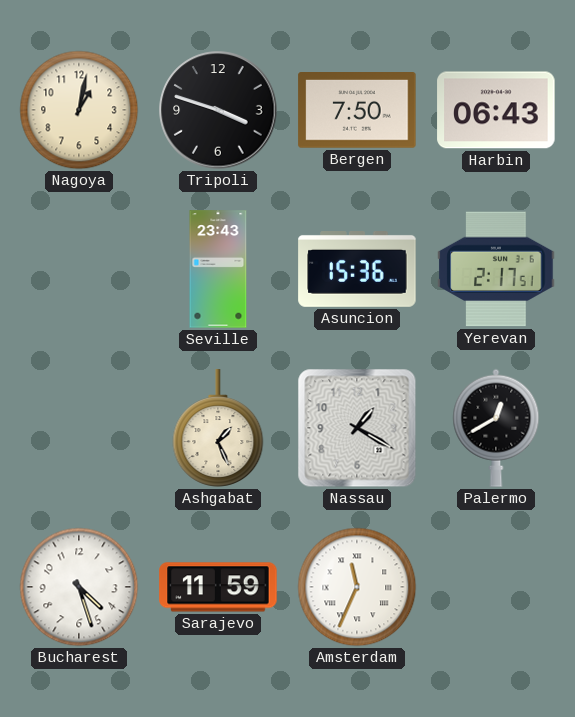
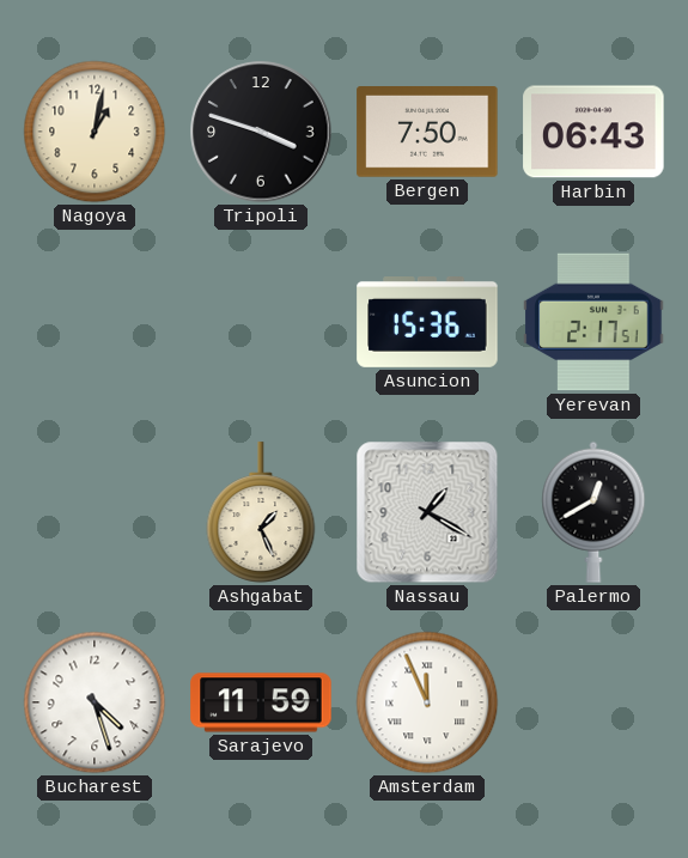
Seville: 23:43 -> none
Amsterdam: 11:34 -> 11:56
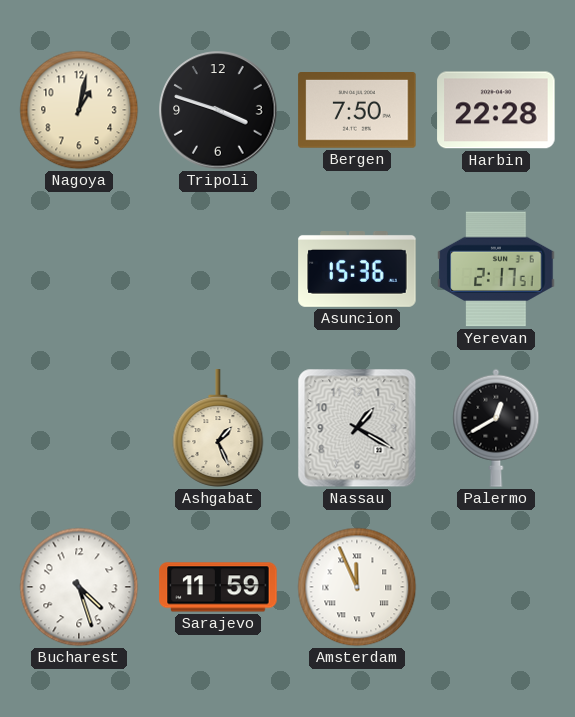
Harbin: 06:43 -> 22:28
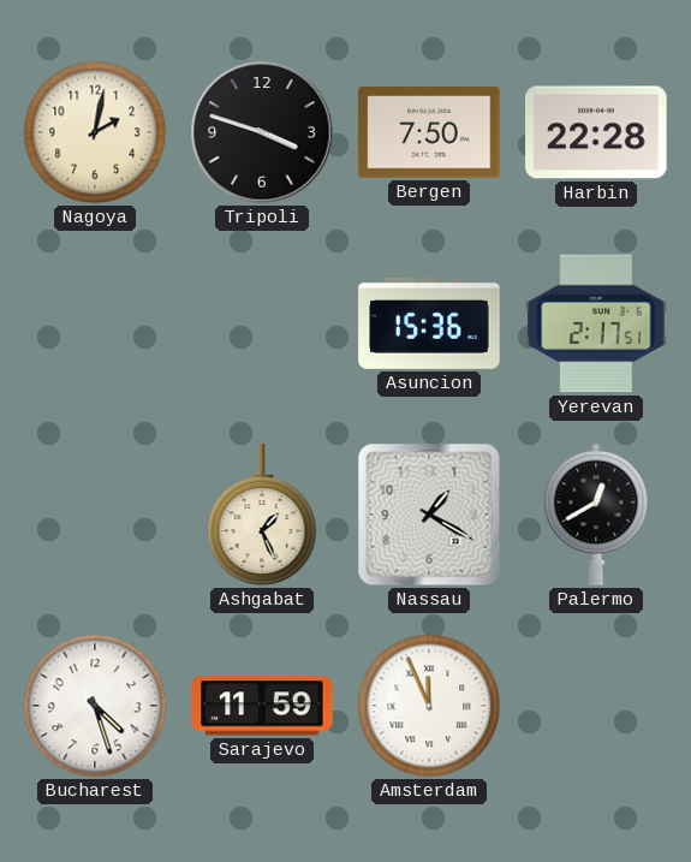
Nagoya: 1:02 -> 2:02
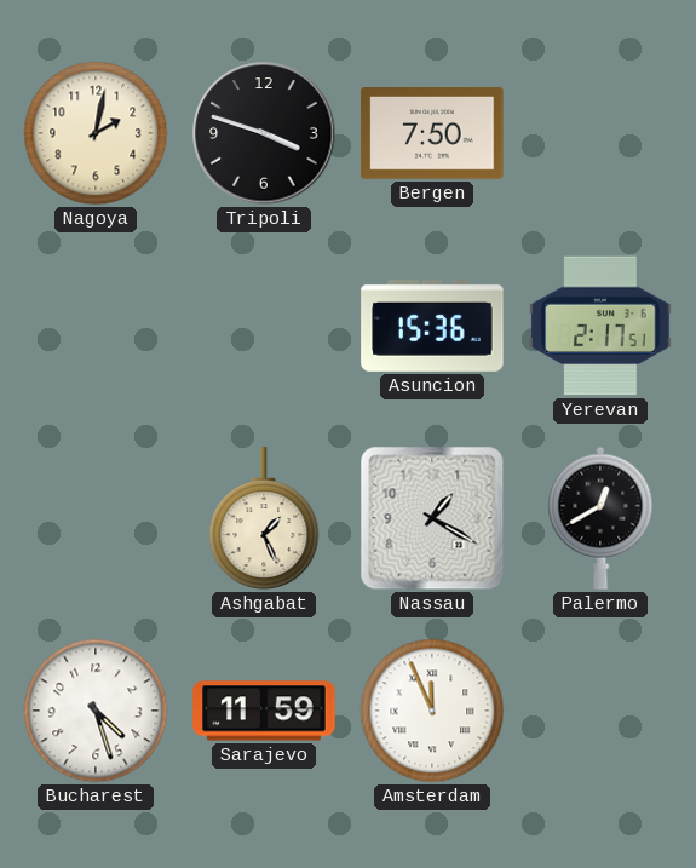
Harbin: 22:28 -> none
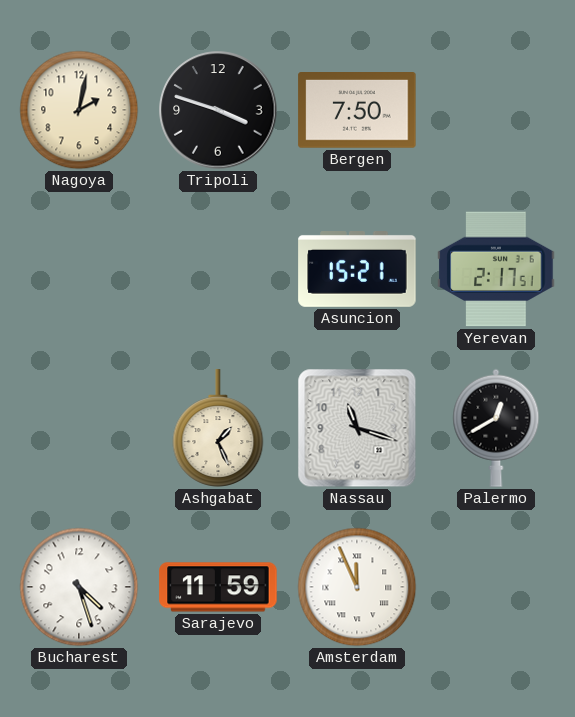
Asuncion: 15:36 -> 15:21
Nassau: 1:20 -> 11:18
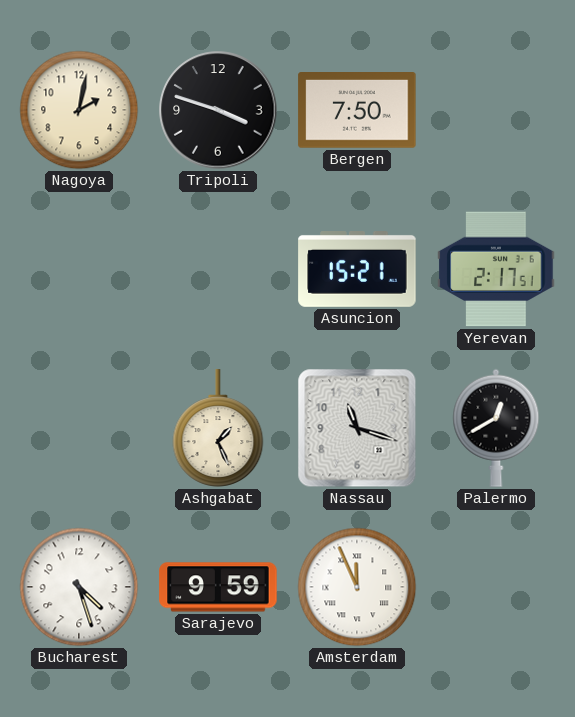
Sarajevo: 11:59 -> 9:59
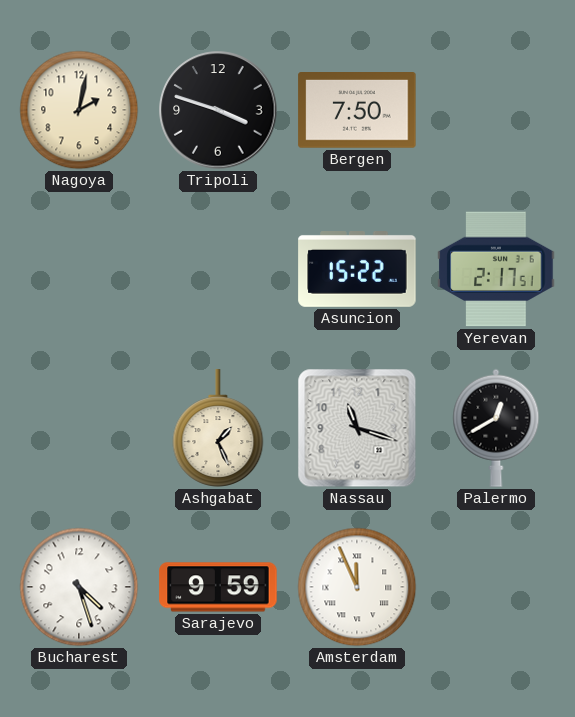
Asuncion: 15:21 -> 15:22
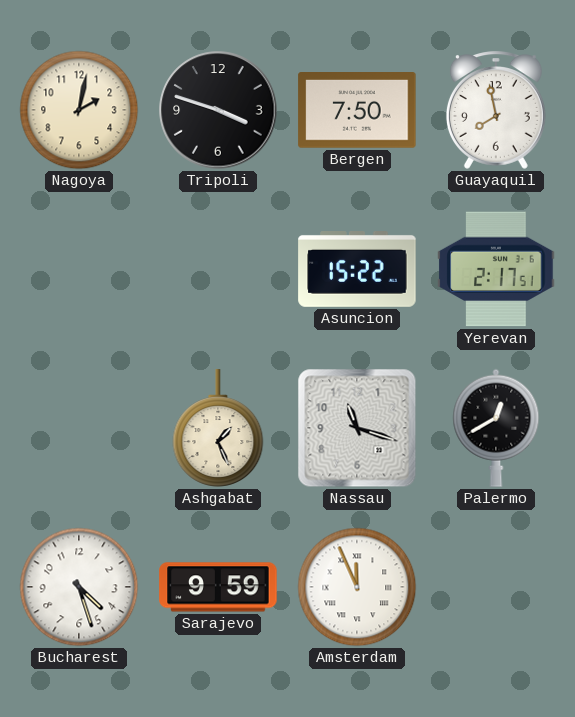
Guayaquil: none -> 7:58
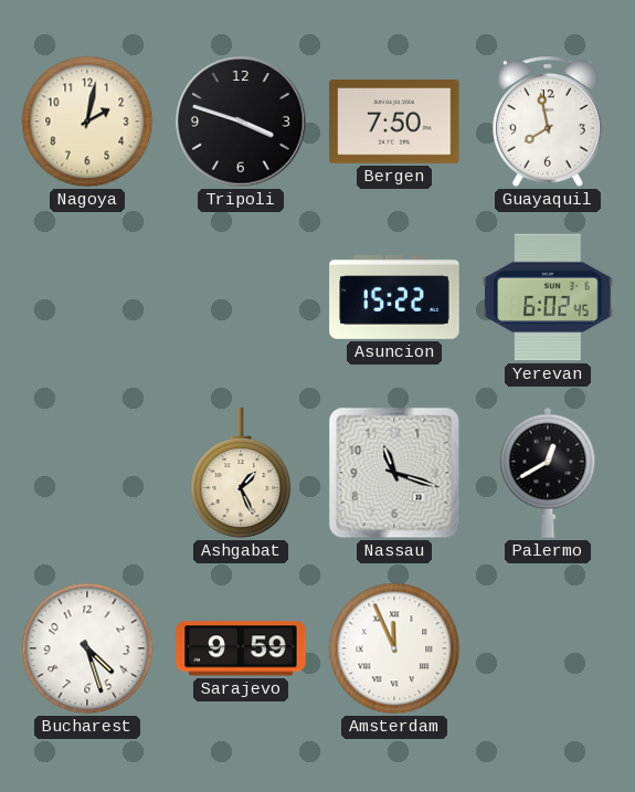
Yerevan: 2:17 -> 6:02
